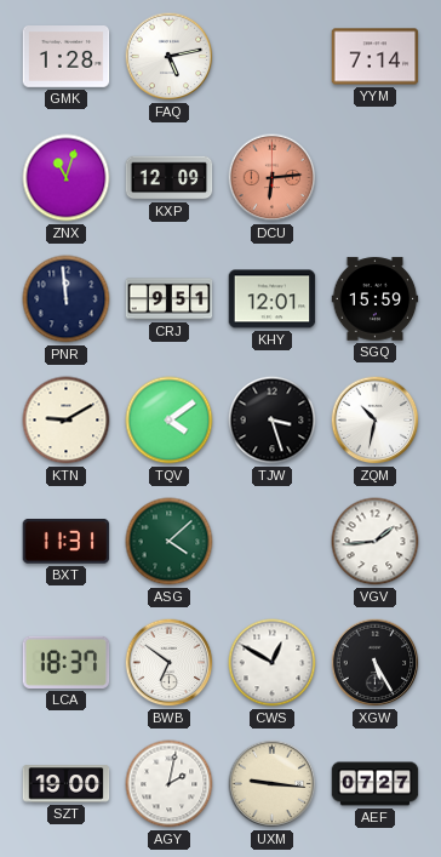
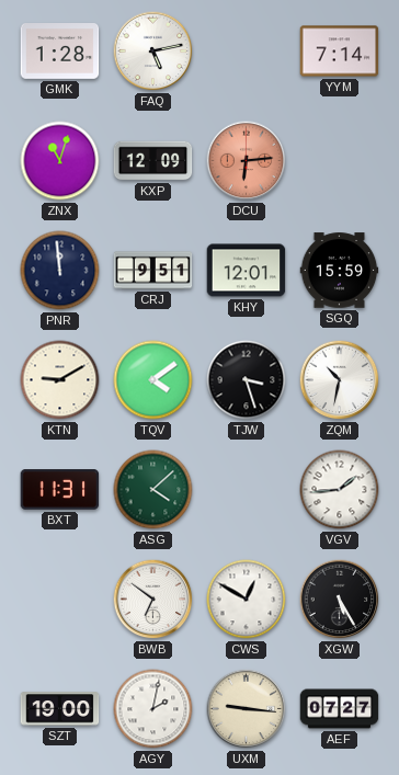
LCA: 18:37 -> none
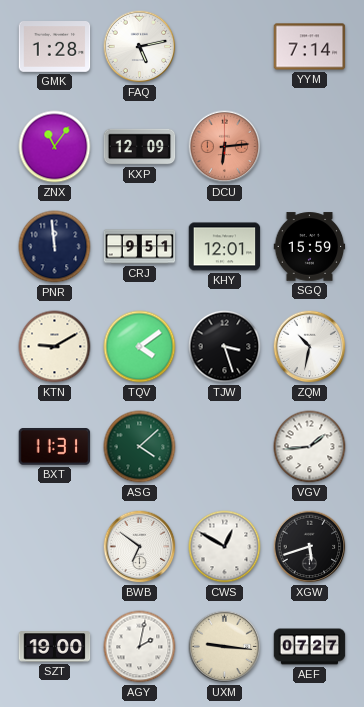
ZNX: 11:03 -> 11:06
XGW: 5:25 -> 5:42
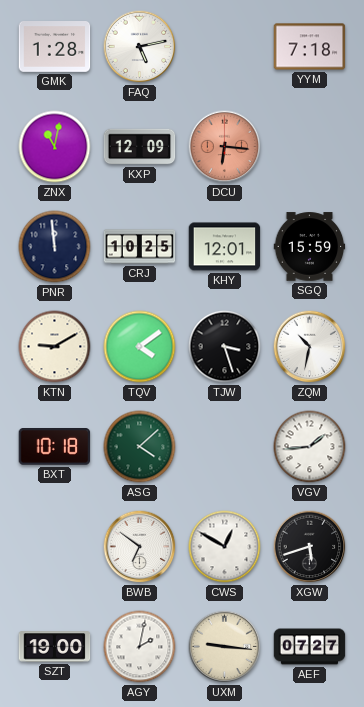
YYM: 7:14 -> 7:18
ZNX: 11:06 -> 11:02
DCU: 6:14 -> 6:16
CRJ: 9:51 -> 10:25
BXT: 11:31 -> 10:18
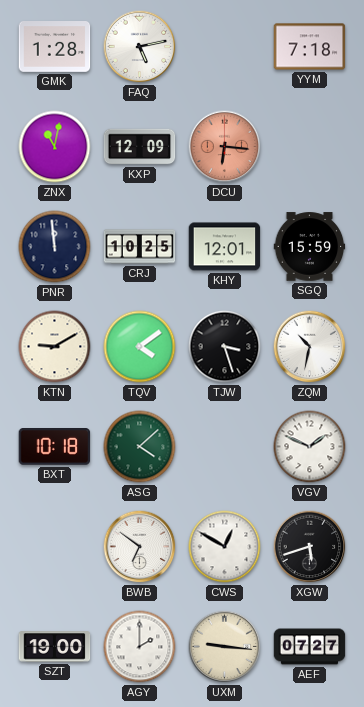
VGV: 1:44 -> 1:49
AGY: 2:02 -> 2:00
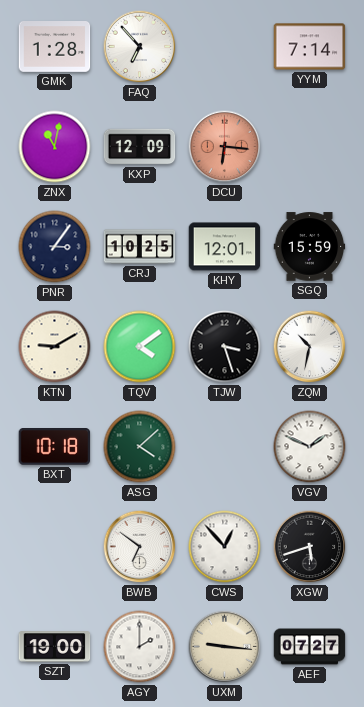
FAQ: 5:13 -> 6:53
YYM: 7:18 -> 7:14
PNR: 11:59 -> 3:06
CWS: 12:50 -> 12:53
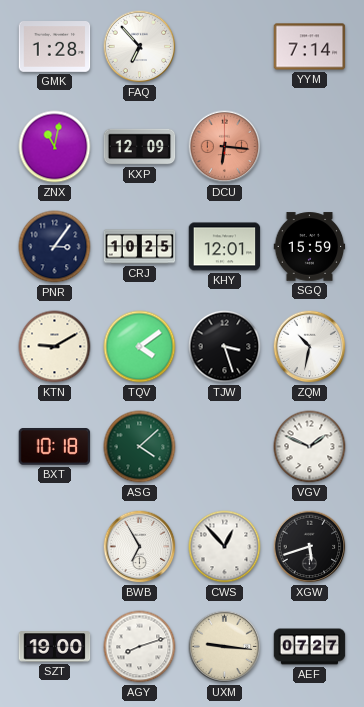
BWB: 6:51 -> 6:55
AGY: 2:00 -> 8:12
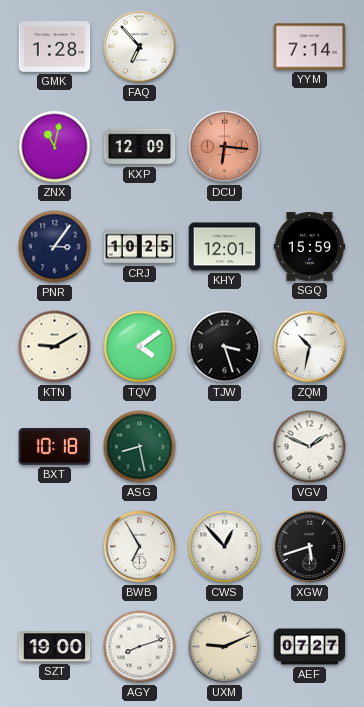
ASG: 4:08 -> 8:28
UXM: 9:16 -> 9:11
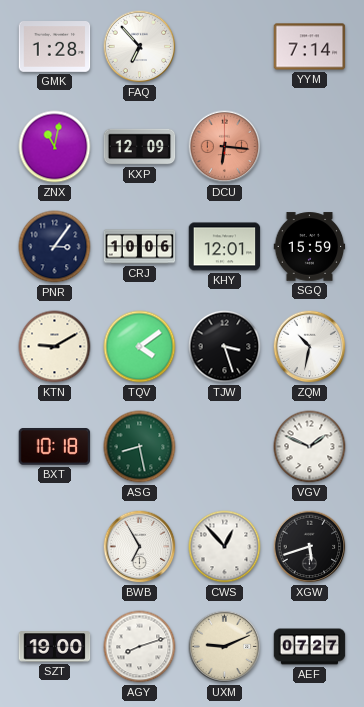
CRJ: 10:25 -> 10:06
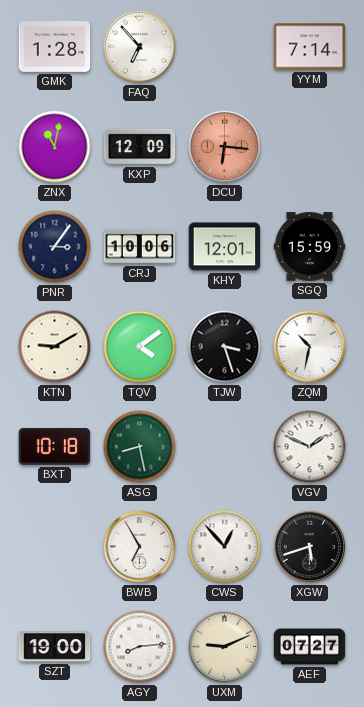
AGY: 8:12 -> 8:14
